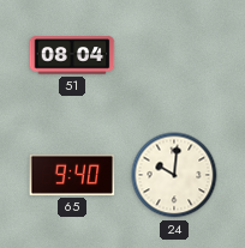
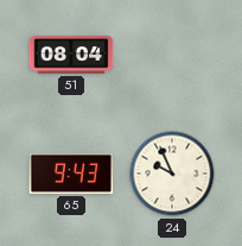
65: 9:40 -> 9:43
24: 10:01 -> 9:56
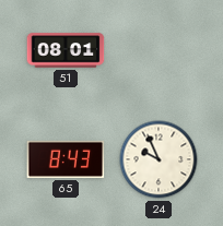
51: 08:04 -> 08:01
65: 9:43 -> 8:43
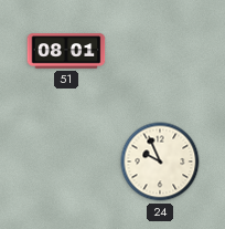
65: 8:43 -> none
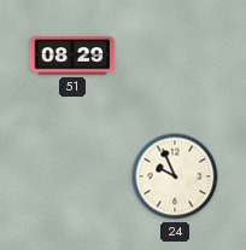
51: 08:01 -> 08:29
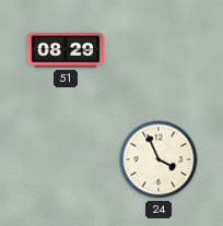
24: 9:56 -> 3:56
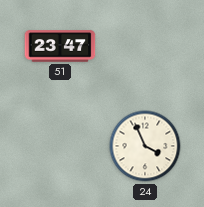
51: 08:29 -> 23:47
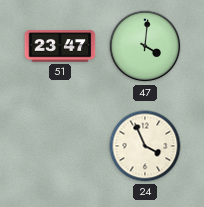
47: none -> 4:01
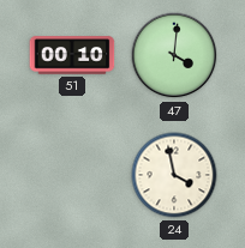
51: 23:47 -> 00:10
24: 3:56 -> 3:58
